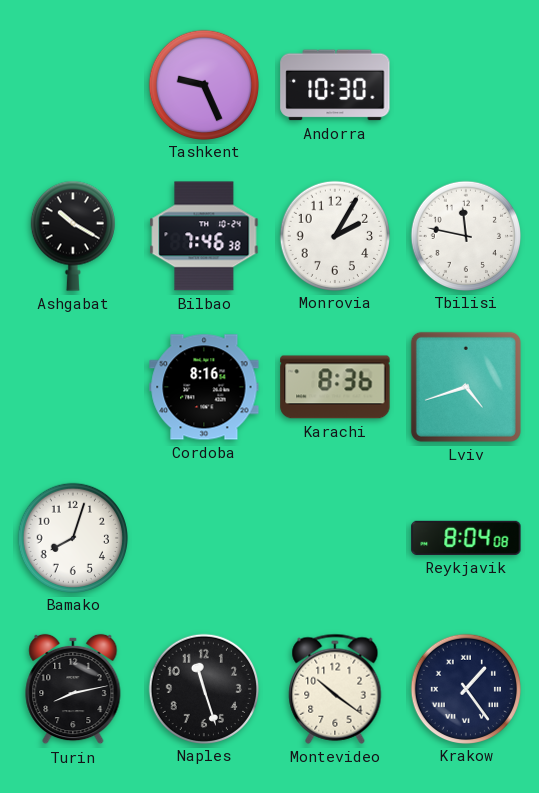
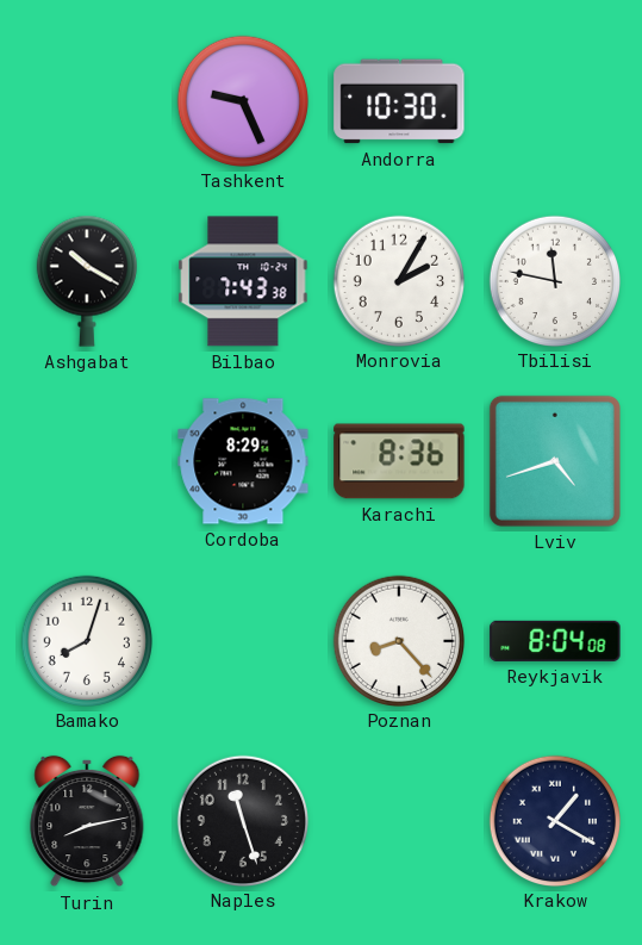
Bilbao: 7:46 -> 7:43
Cordoba: 8:16 -> 8:29
Poznan: none -> 8:23
Montevideo: 10:21 -> none
Krakow: 1:24 -> 1:20
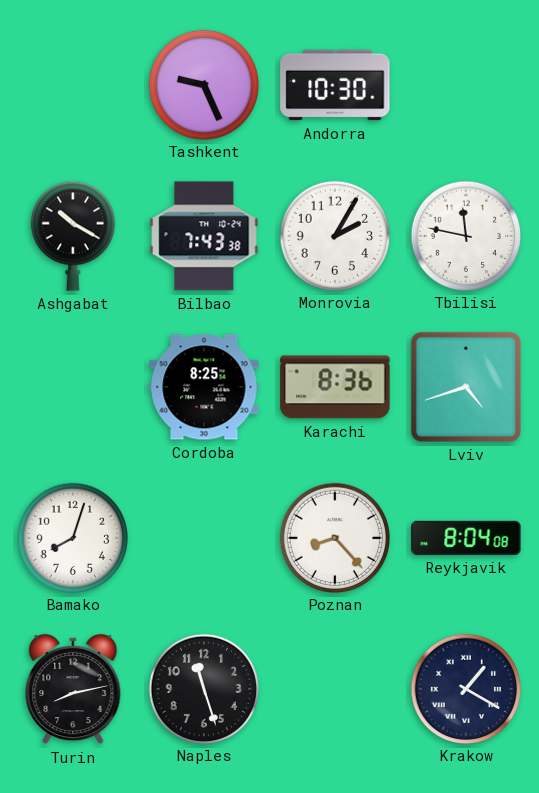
Cordoba: 8:29 -> 8:25
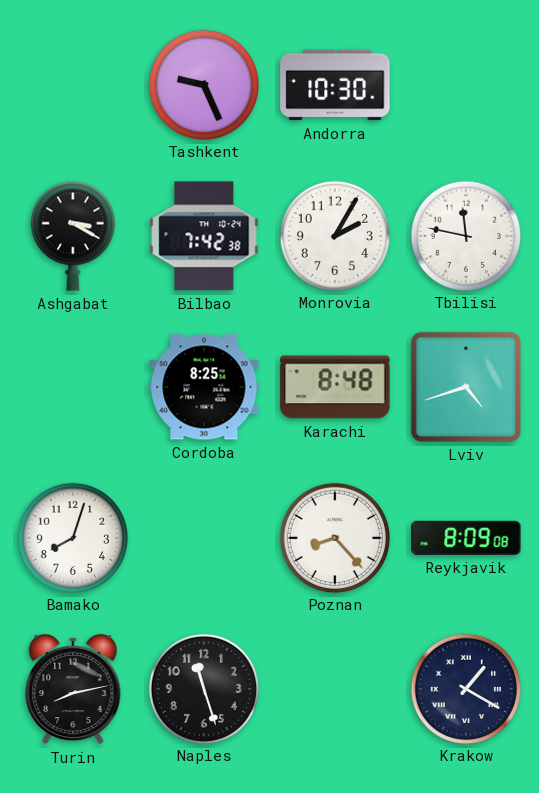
Ashgabat: 10:20 -> 3:20
Bilbao: 7:43 -> 7:42
Karachi: 8:36 -> 8:48
Reykjavik: 8:04 -> 8:09
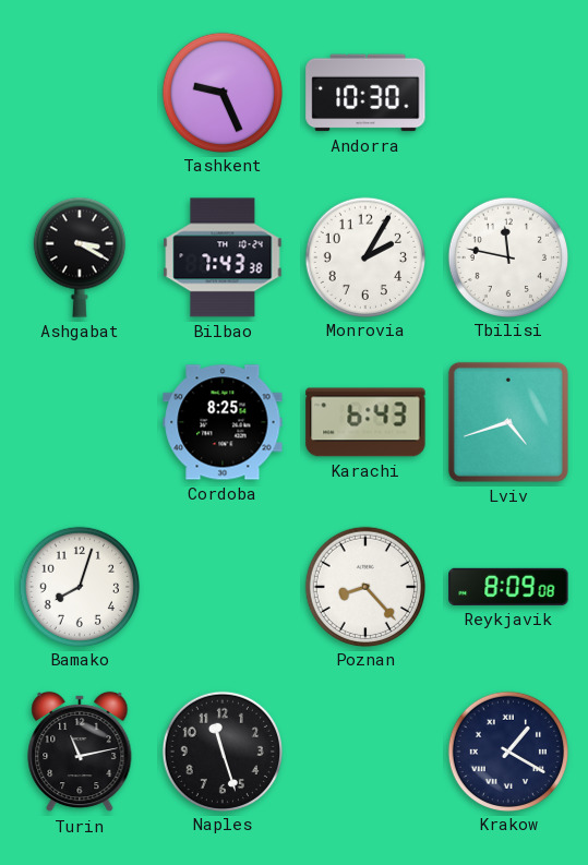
Bilbao: 7:42 -> 7:43
Karachi: 8:48 -> 6:43
Turin: 8:13 -> 11:13
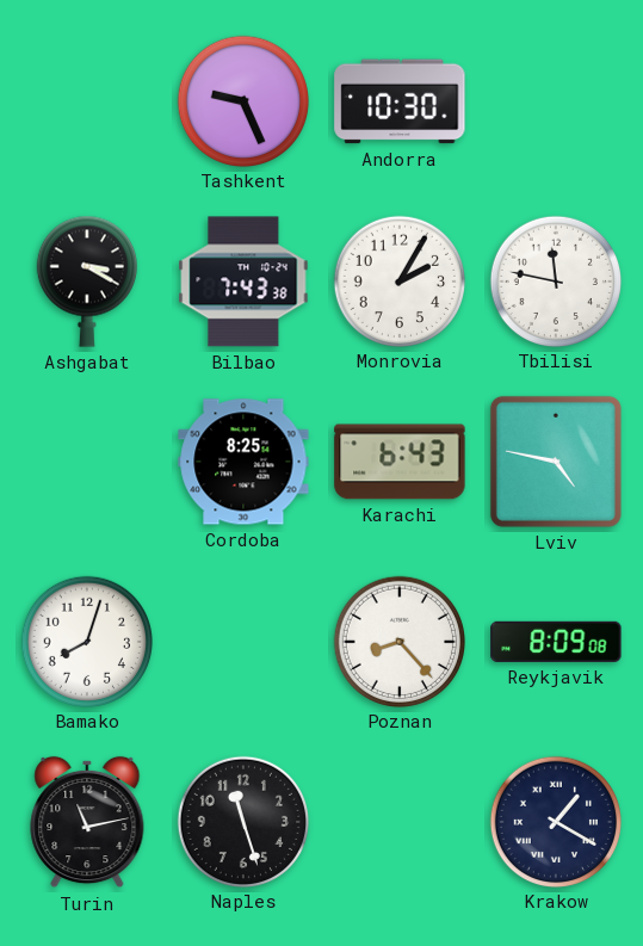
Lviv: 4:42 -> 4:47
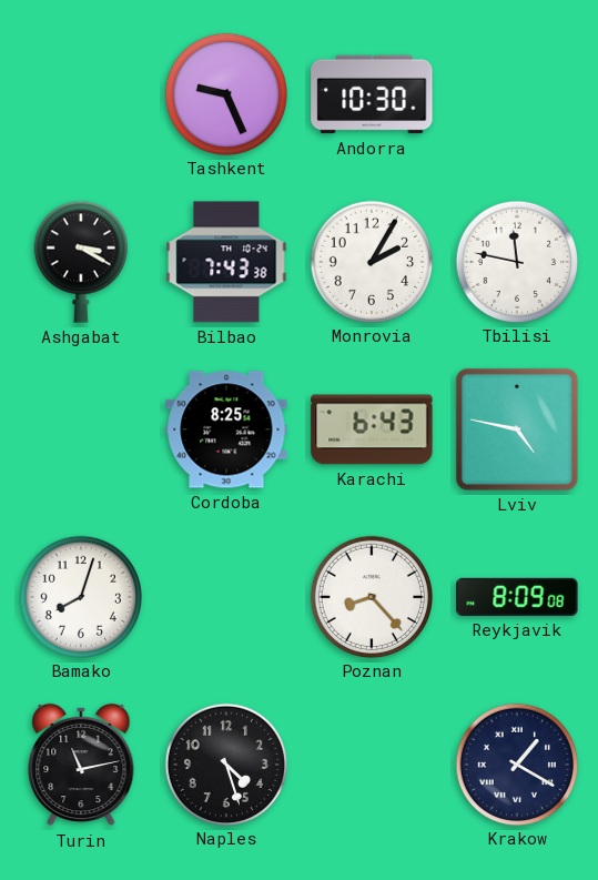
Naples: 11:27 -> 4:27
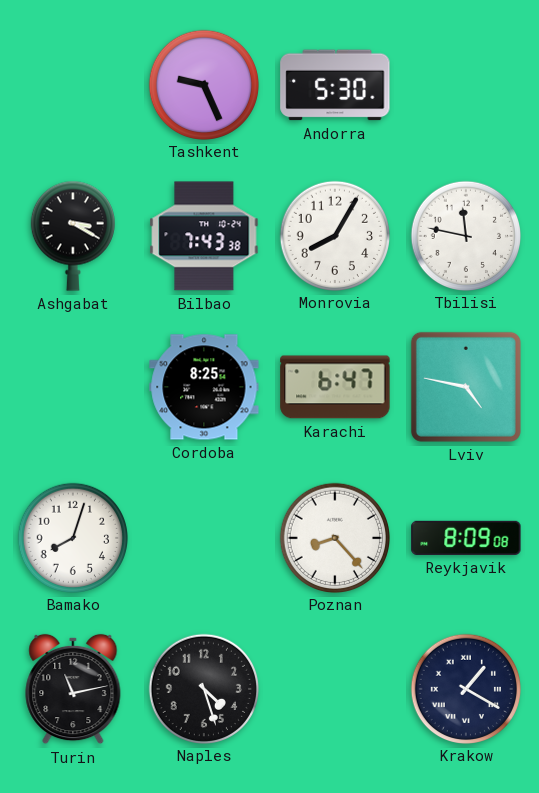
Andorra: 10:30 -> 5:30
Monrovia: 2:05 -> 8:05
Karachi: 6:43 -> 6:47
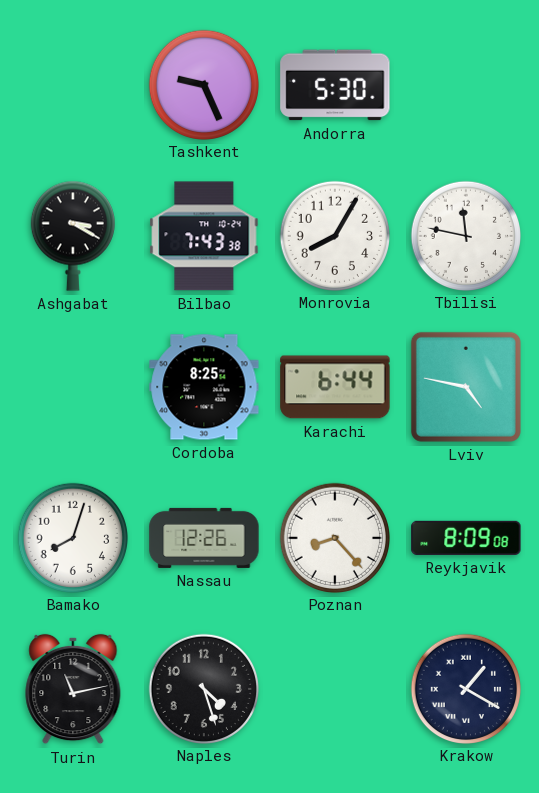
Karachi: 6:47 -> 6:44
Nassau: none -> 12:26
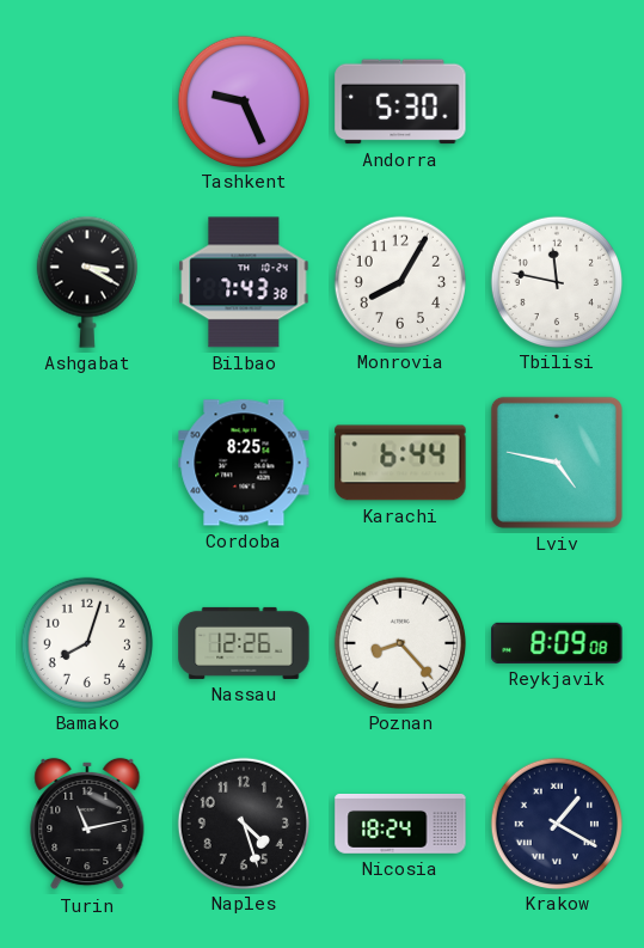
Nicosia: none -> 18:24
